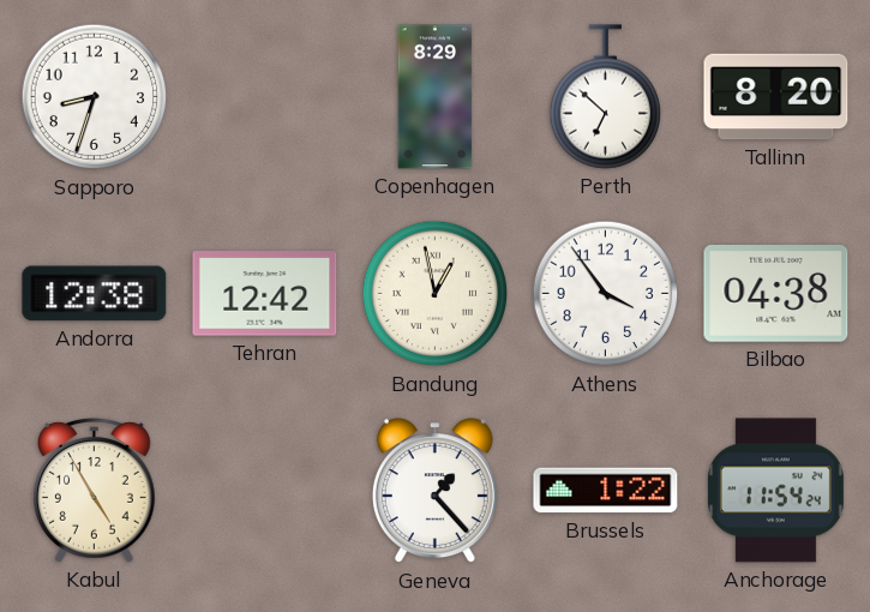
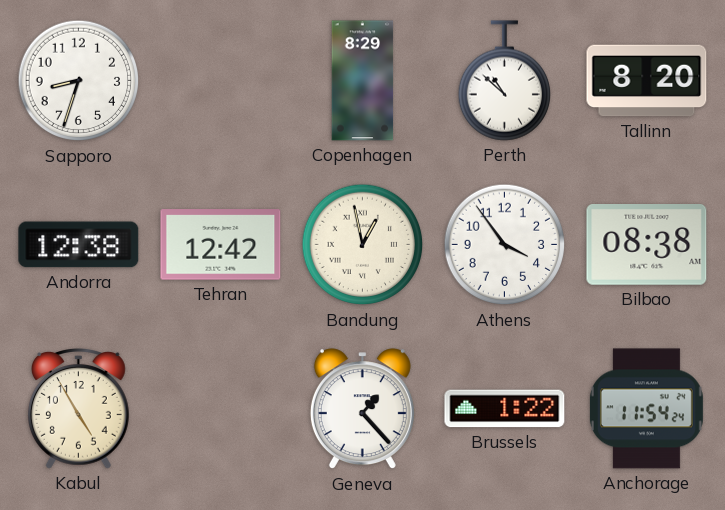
Perth: 6:52 -> 10:52
Bilbao: 04:38 -> 08:38
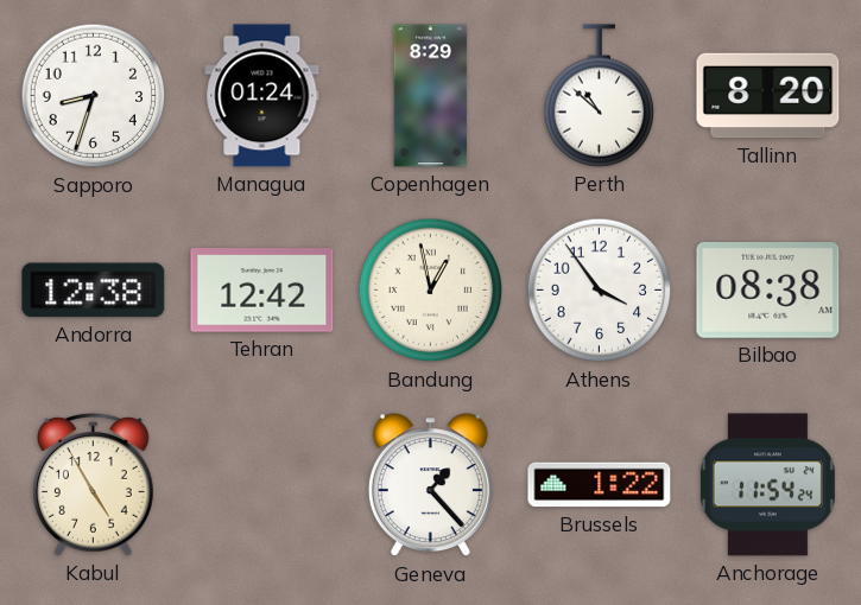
Managua: none -> 01:24
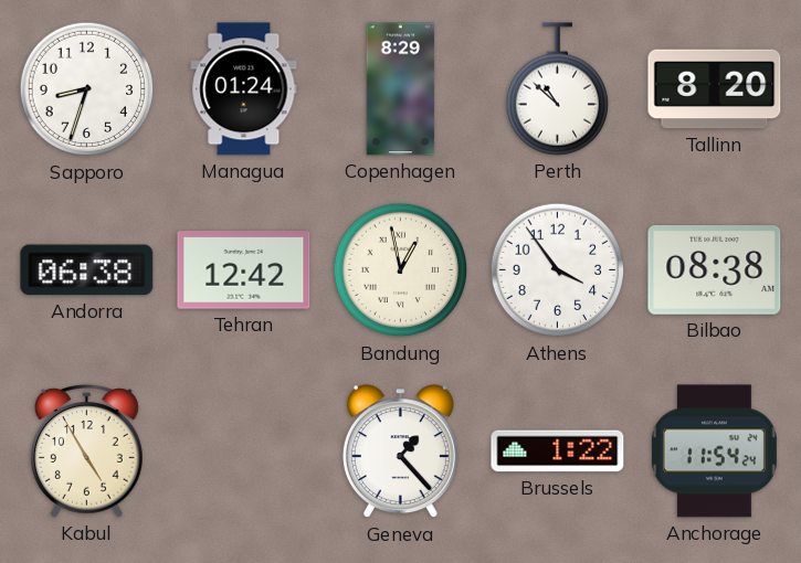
Andorra: 12:38 -> 06:38
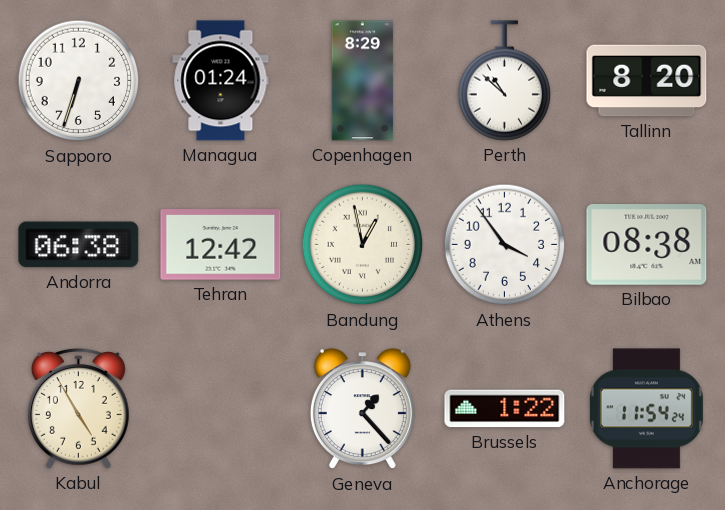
Sapporo: 8:33 -> 6:33
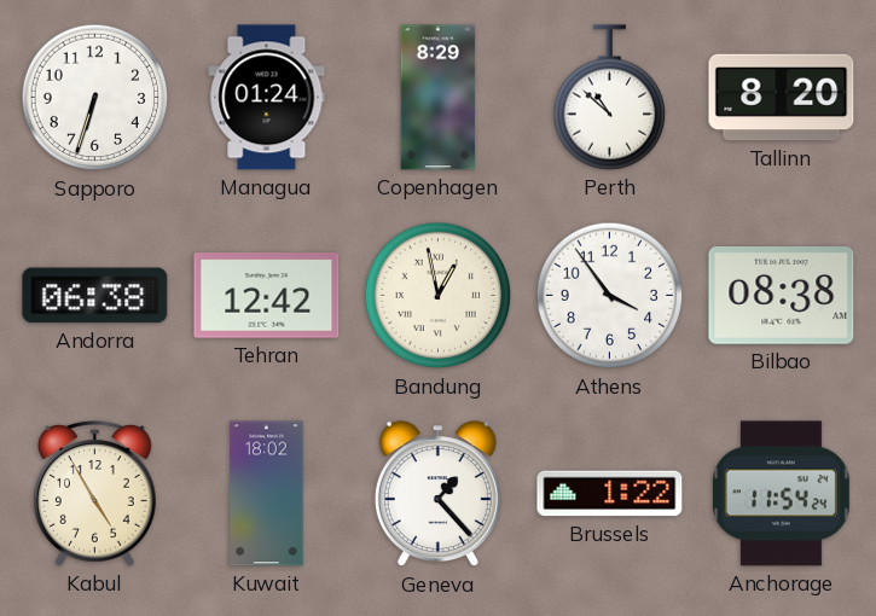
Kuwait: none -> 18:02
